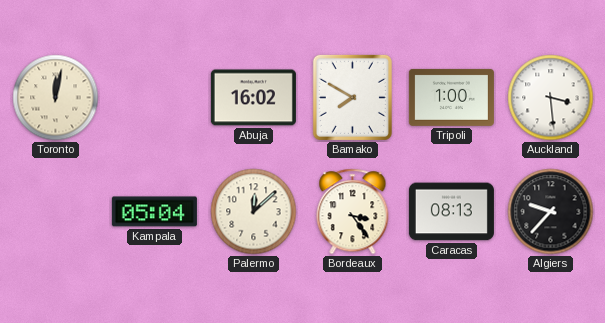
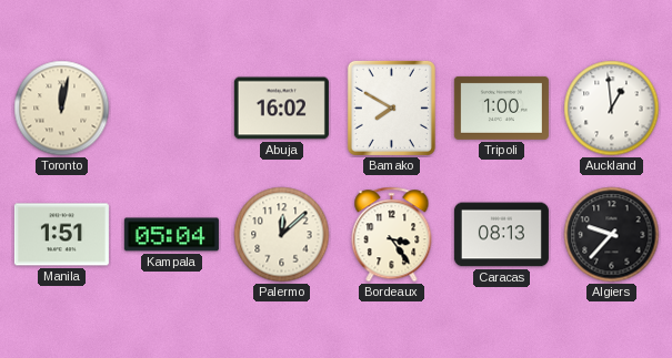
Auckland: 3:29 -> 12:59
Manila: none -> 1:51
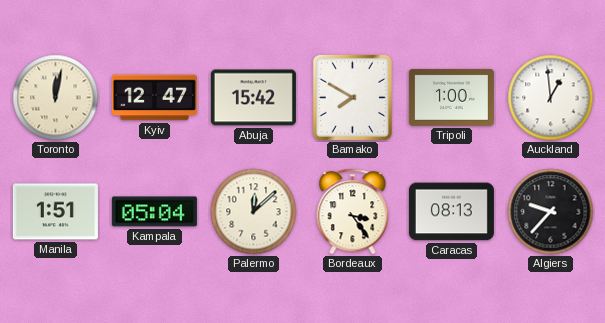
Kyiv: none -> 12:47
Abuja: 16:02 -> 15:42
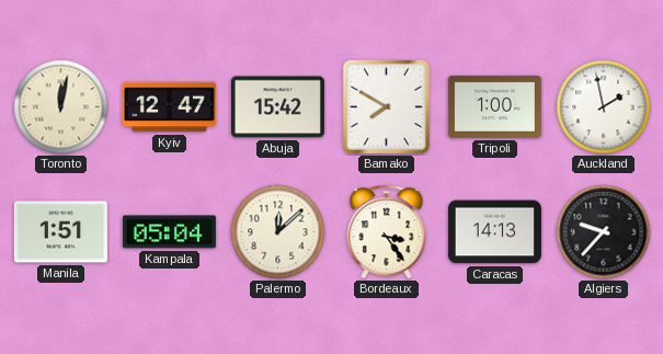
Auckland: 12:59 -> 1:58
Caracas: 08:13 -> 14:13
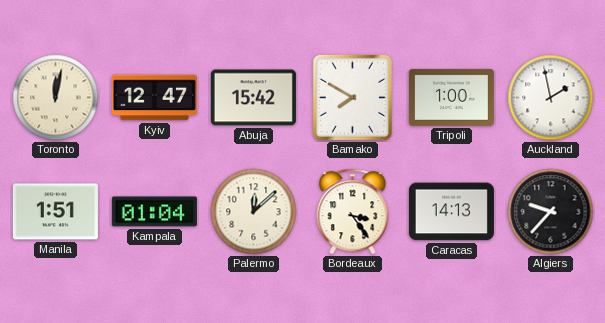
Kampala: 05:04 -> 01:04
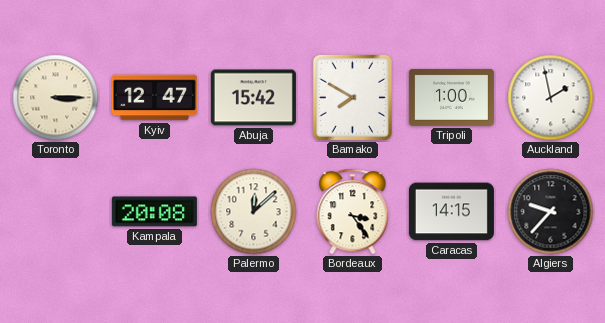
Toronto: 12:02 -> 3:15
Manila: 1:51 -> none
Kampala: 01:04 -> 20:08
Caracas: 14:13 -> 14:15
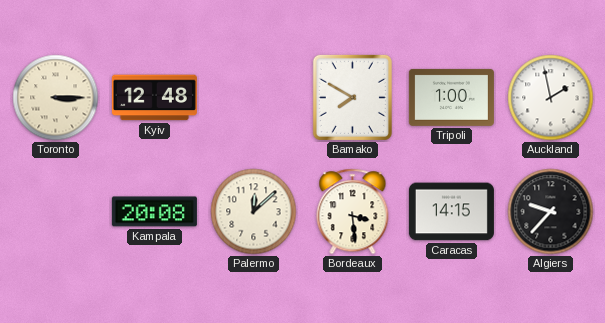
Kyiv: 12:47 -> 12:48
Abuja: 15:42 -> none
Bordeaux: 3:24 -> 3:29
